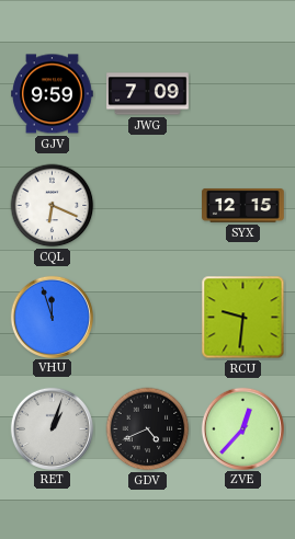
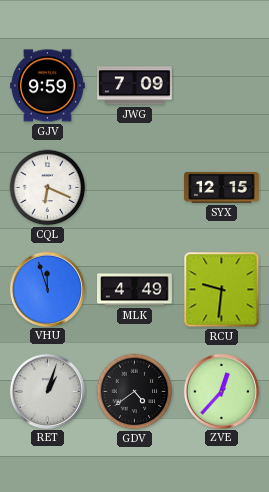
MLK: none -> 4:49
GDV: 4:41 -> 4:39
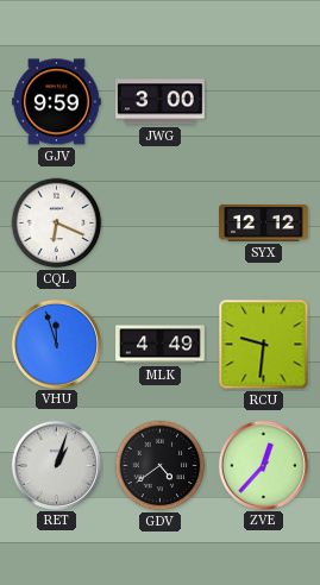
JWG: 7:09 -> 3:00
SYX: 12:15 -> 12:12
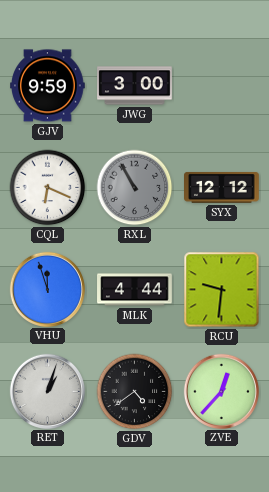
RXL: none -> 10:55
MLK: 4:49 -> 4:44
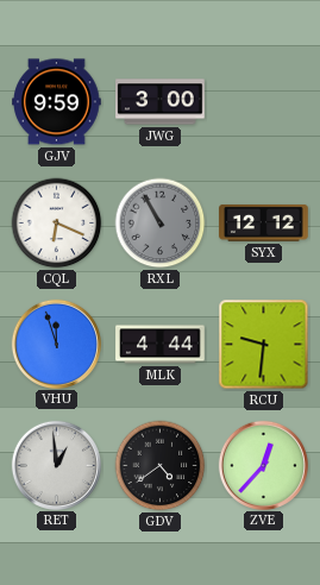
RET: 1:03 -> 12:59
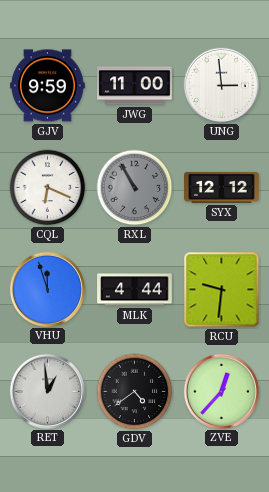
JWG: 3:00 -> 11:00
UNG: none -> 2:59
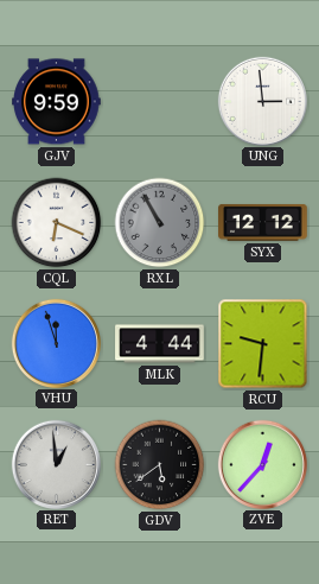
JWG: 11:00 -> none
GDV: 4:39 -> 5:39
